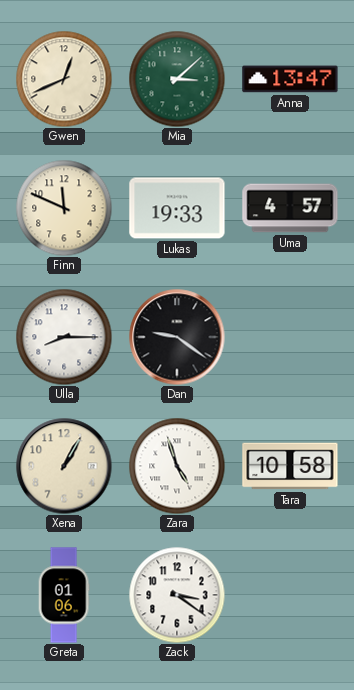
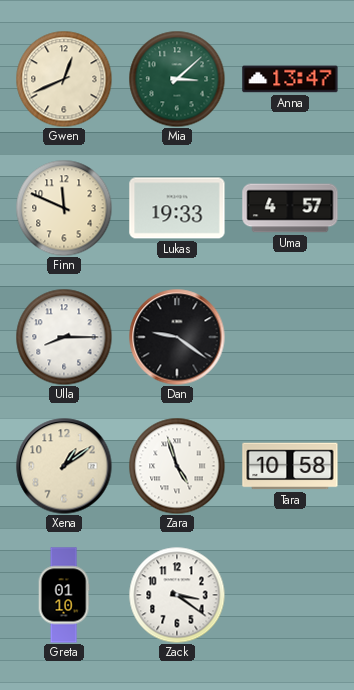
Xena: 1:05 -> 1:09
Greta: 01:06 -> 01:10
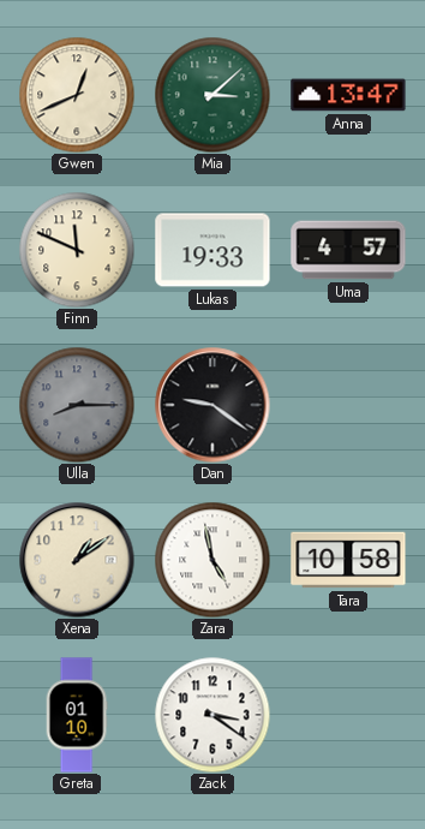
Ulla dial: white -> grey
Zara: 4:57 -> 4:58
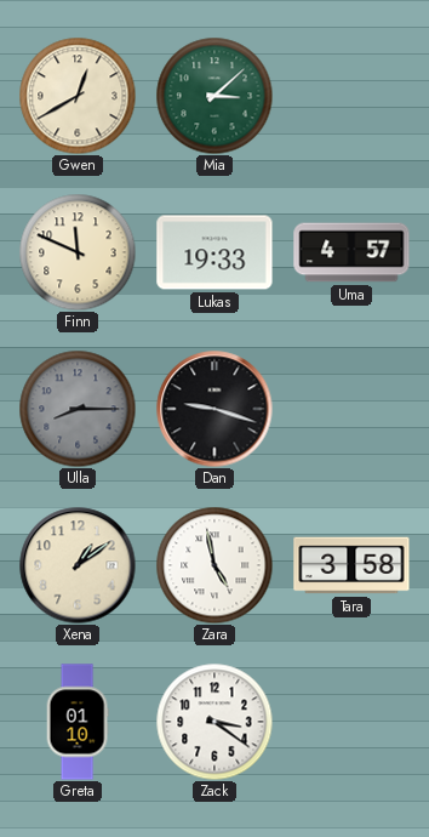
Gwen: 12:41 -> 12:40
Anna: 13:47 -> none
Dan: 9:21 -> 9:18
Tara: 10:58 -> 3:58
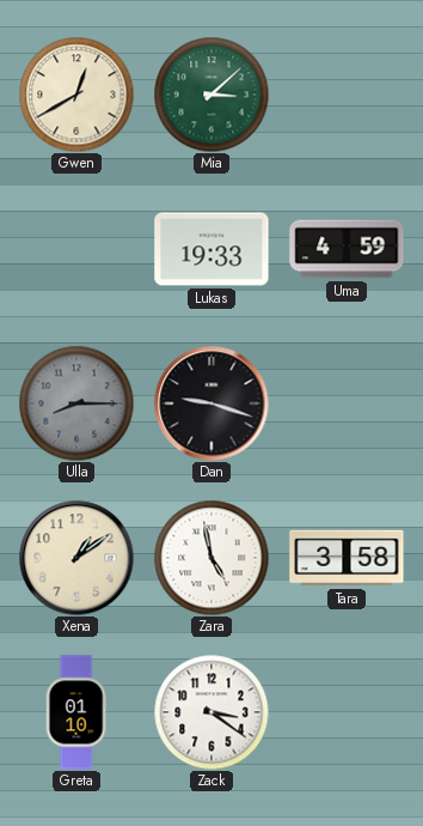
Finn: 11:49 -> none
Uma: 4:57 -> 4:59
